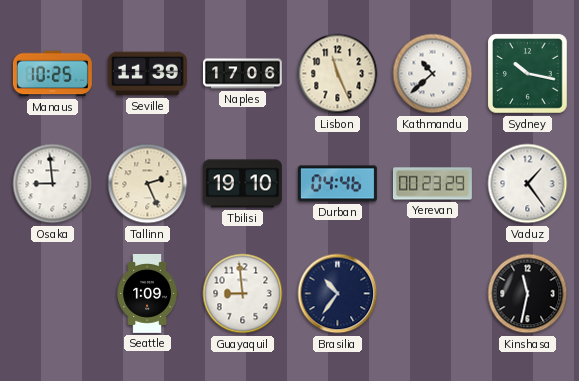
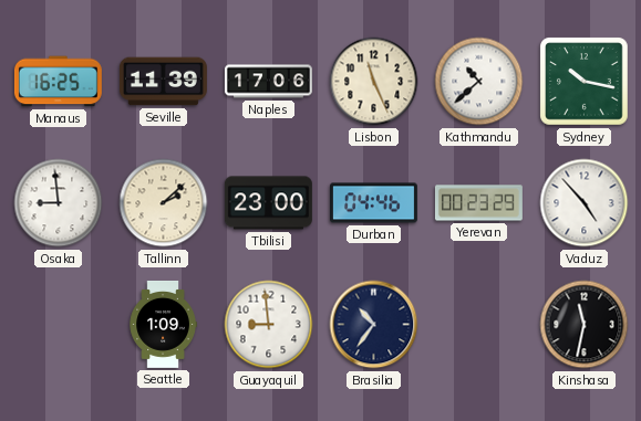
Manaus: 10:25 -> 16:25
Tallinn: 2:26 -> 2:08
Tbilisi: 19:10 -> 23:00
Vaduz: 1:24 -> 4:53
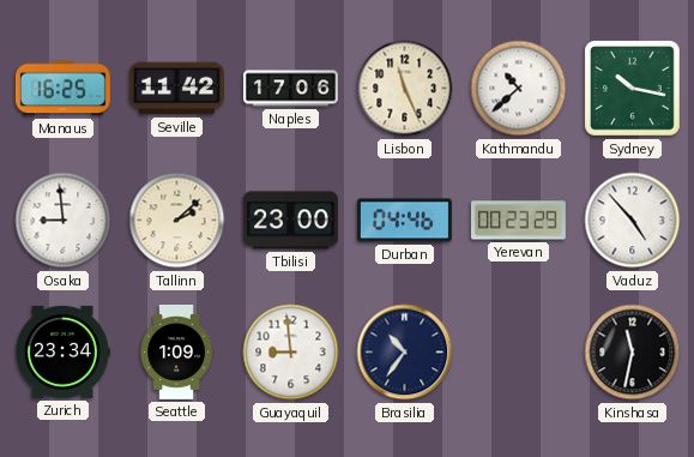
Seville: 11:39 -> 11:42
Zurich: none -> 23:34
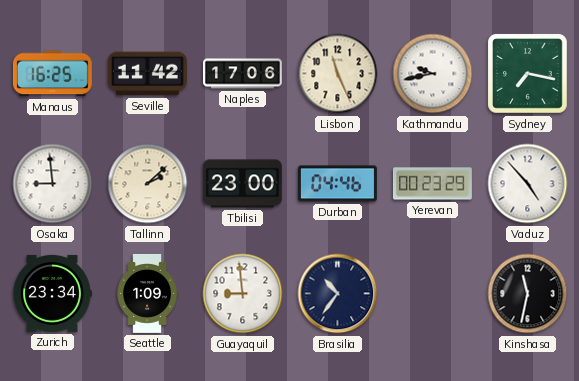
Kathmandu: 10:38 -> 9:43
Sydney: 10:17 -> 7:17
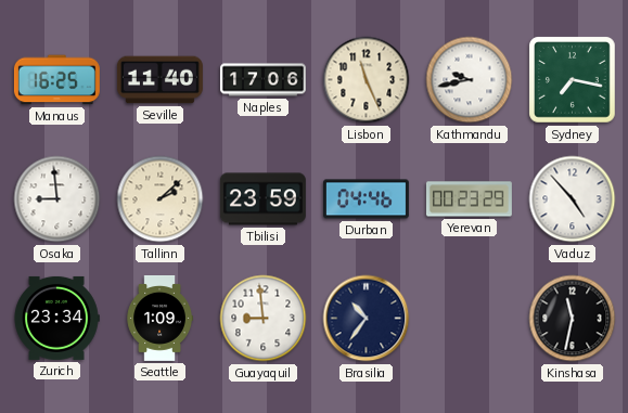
Seville: 11:42 -> 11:40
Tbilisi: 23:00 -> 23:59
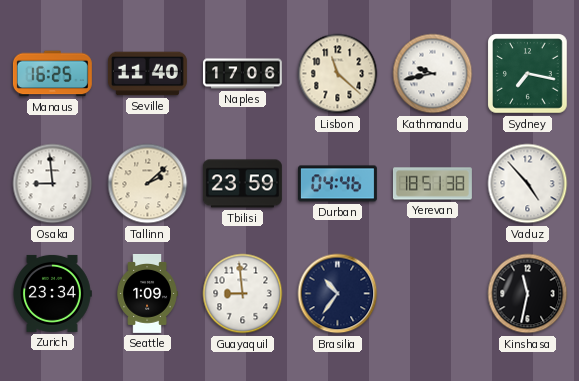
Lisbon: 11:26 -> 11:22
Yerevan: 00:23 -> 18:51
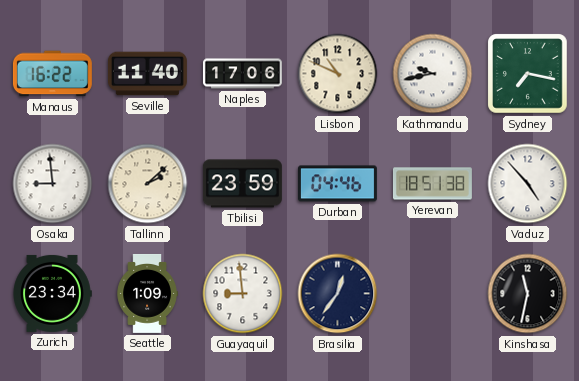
Manaus: 16:25 -> 16:22
Lisbon: 11:22 -> 10:49
Brasilia: 10:36 -> 12:36
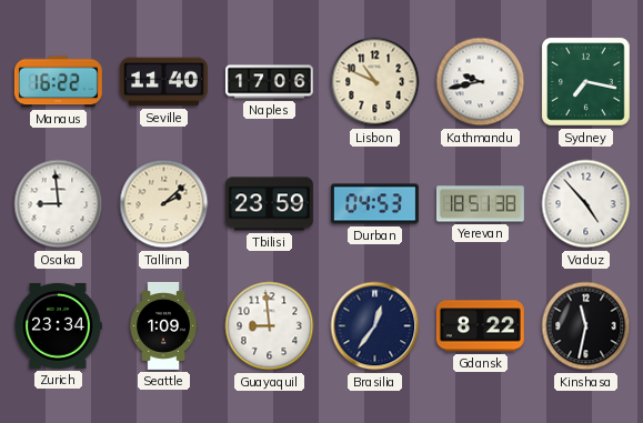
Durban: 04:46 -> 04:53
Gdansk: none -> 8:22
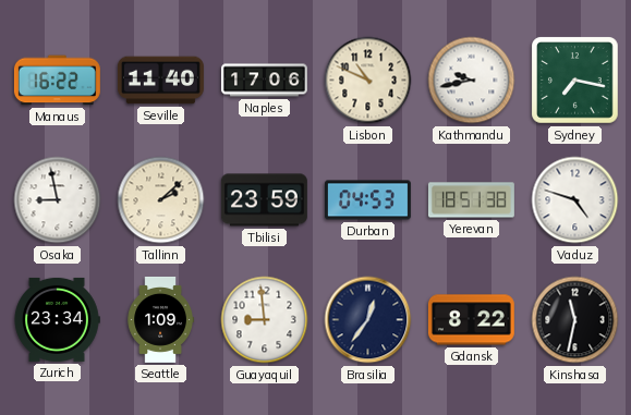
Osaka: 8:59 -> 8:58
Vaduz: 4:53 -> 4:48
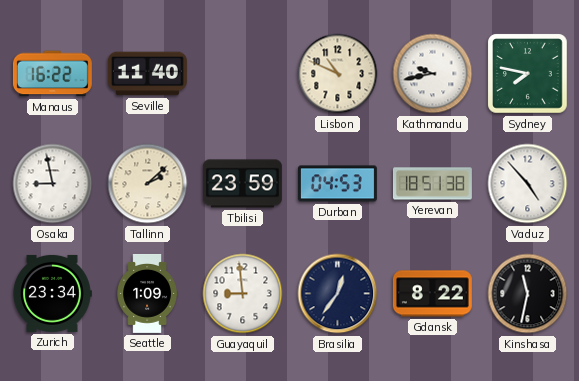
Naples: 17:06 -> none
Sydney: 7:17 -> 7:47
Vaduz: 4:48 -> 4:53
